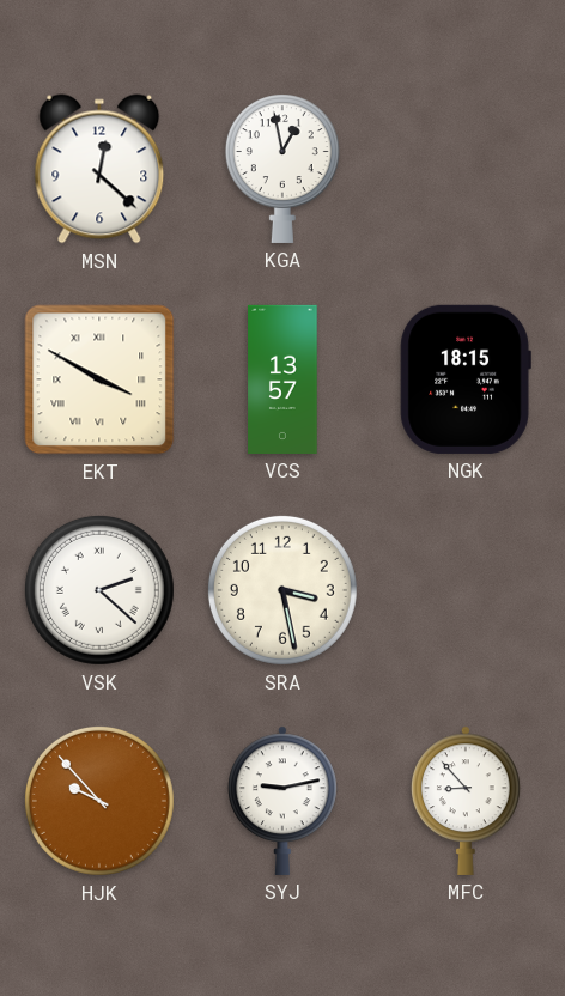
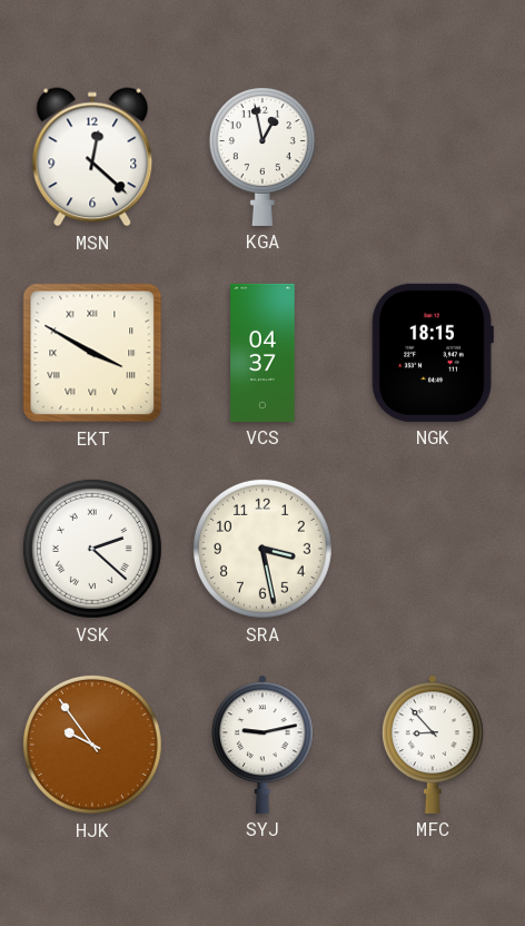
VCS: 13:57 -> 04:37
HJK: 9:53 -> 9:54
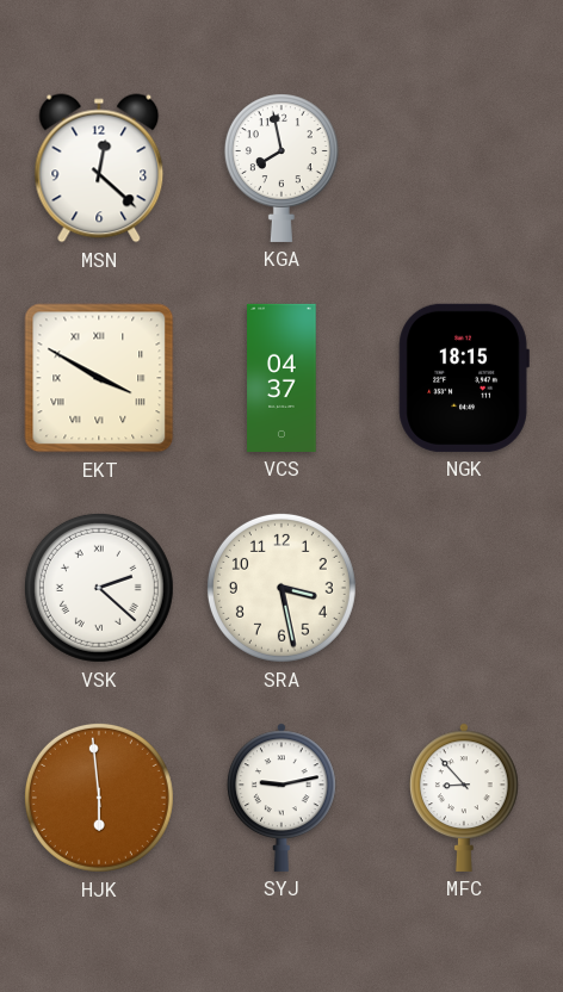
KGA: 12:58 -> 7:58
HJK: 9:54 -> 5:59
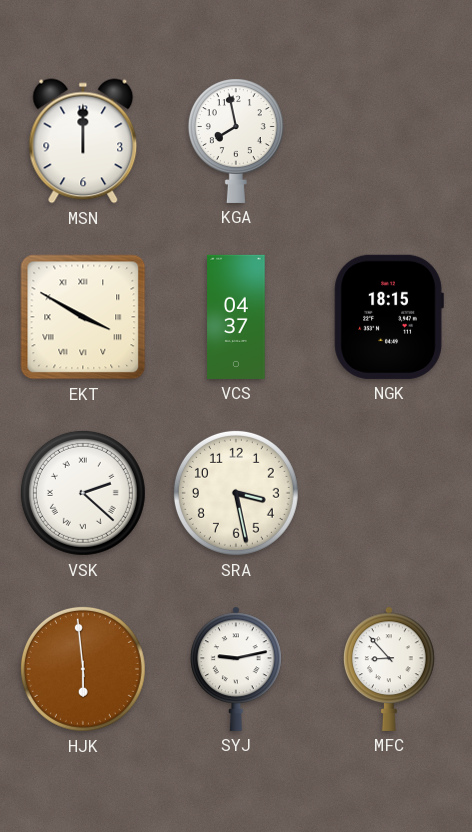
MSN: 12:22 -> 12:00
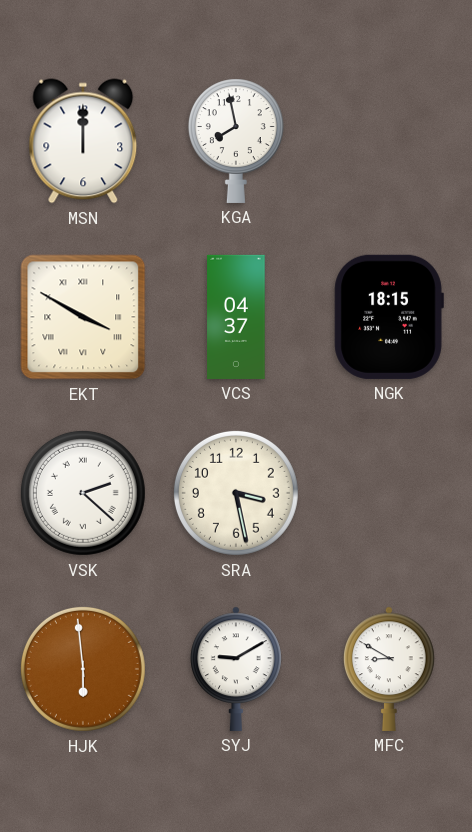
SYJ: 9:13 -> 9:10
MFC: 8:53 -> 8:50
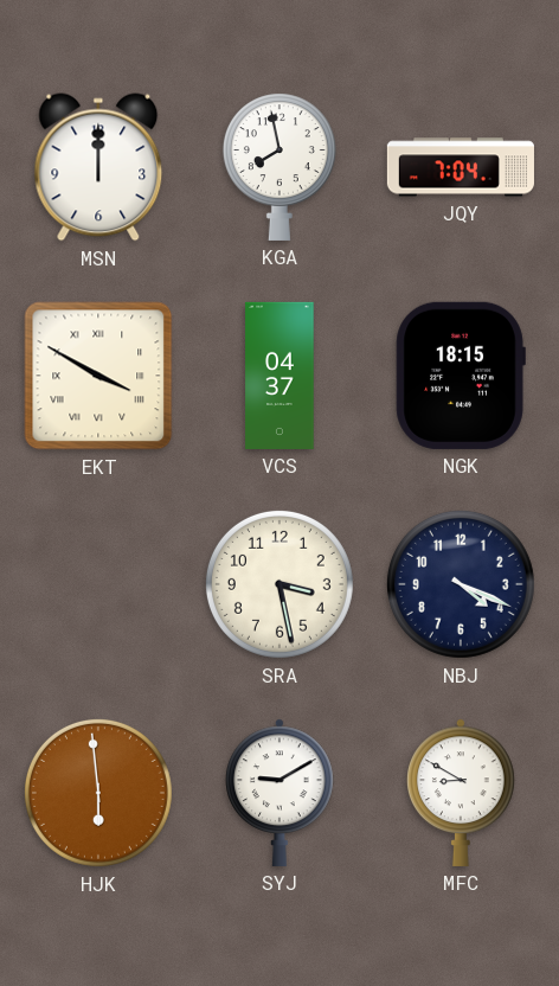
JQY: none -> 7:04
VSK: 2:22 -> none
NBJ: none -> 4:19
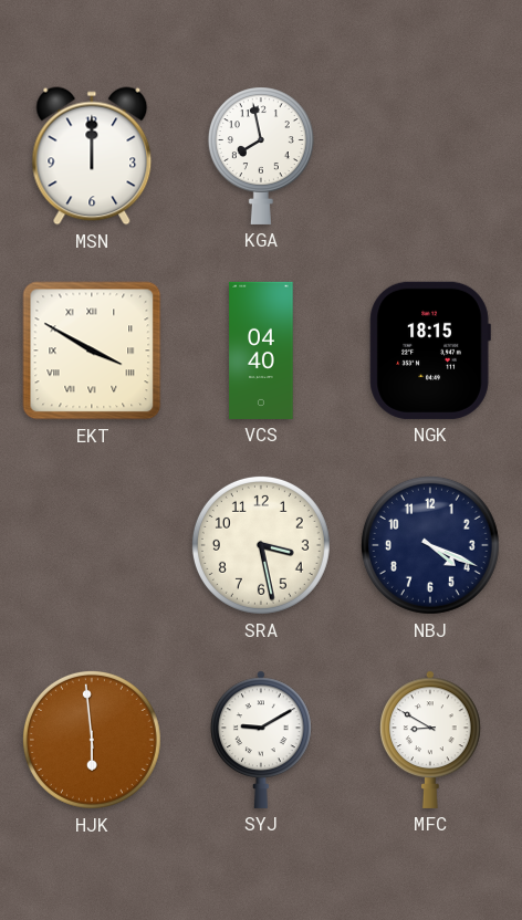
JQY: 7:04 -> none
VCS: 04:37 -> 04:40
